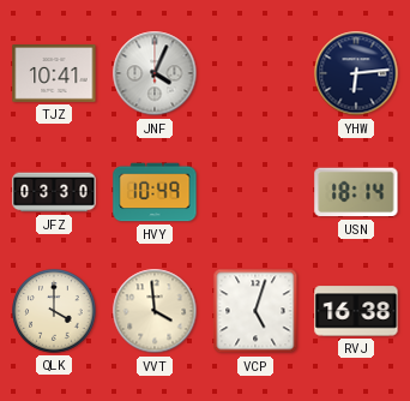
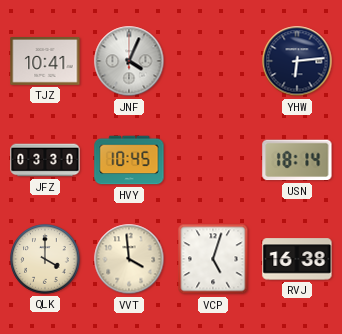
HVY: 10:49 -> 10:45
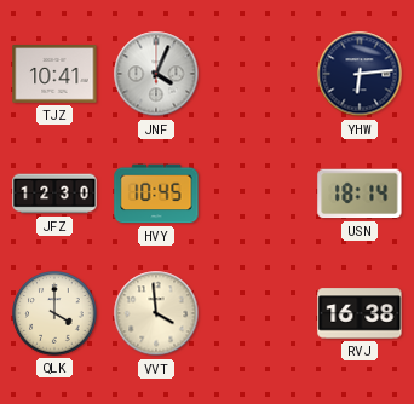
JFZ: 03:30 -> 12:30
VCP: 5:03 -> none
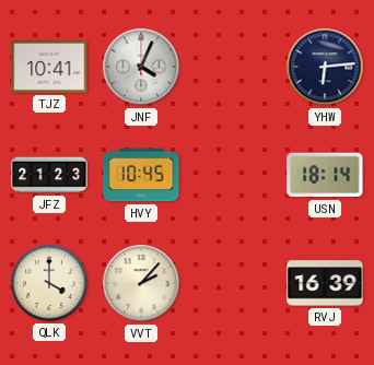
JFZ: 12:30 -> 21:23
VVT: 3:59 -> 2:07
RVJ: 16:38 -> 16:39
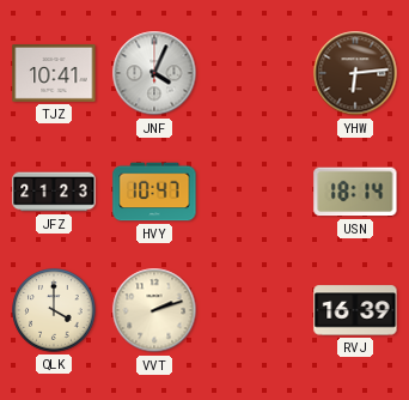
YHW dial: navy -> brown
HVY: 10:45 -> 10:47
VVT: 2:07 -> 2:12
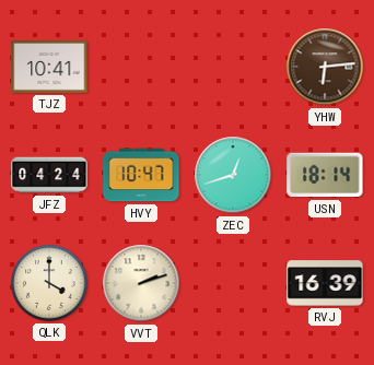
JNF: 4:04 -> none
JFZ: 21:23 -> 04:24
ZEC: none -> 12:42
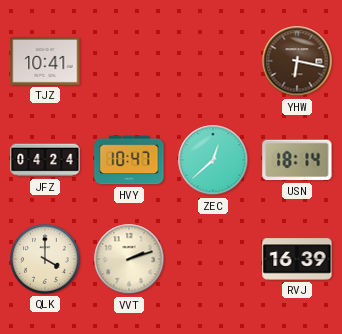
YHW: 6:14 -> 6:17
ZEC: 12:42 -> 12:38
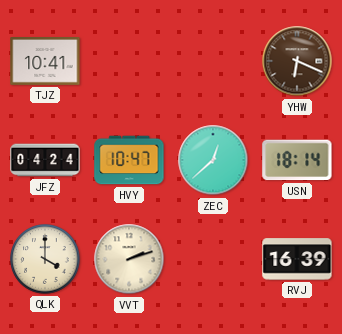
YHW: 6:17 -> 6:19
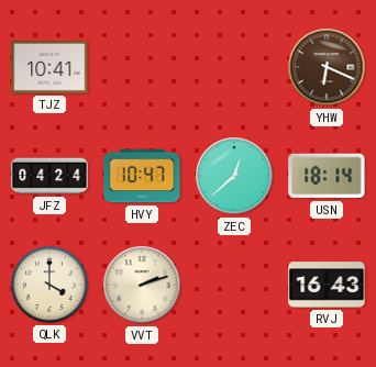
RVJ: 16:39 -> 16:43
